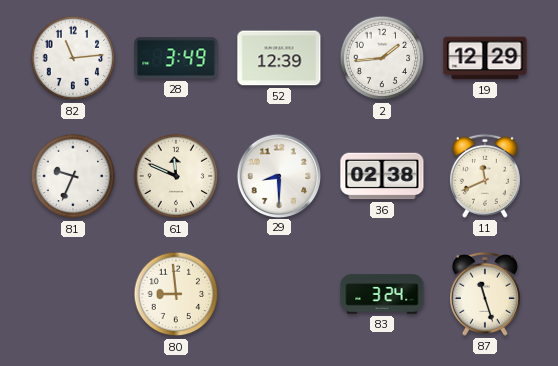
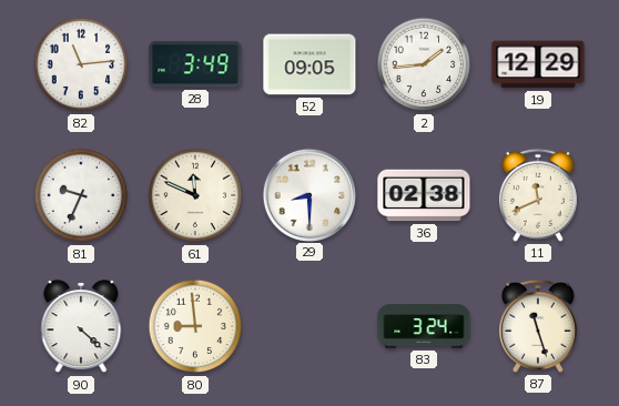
52: 12:39 -> 09:05
90: none -> 4:22
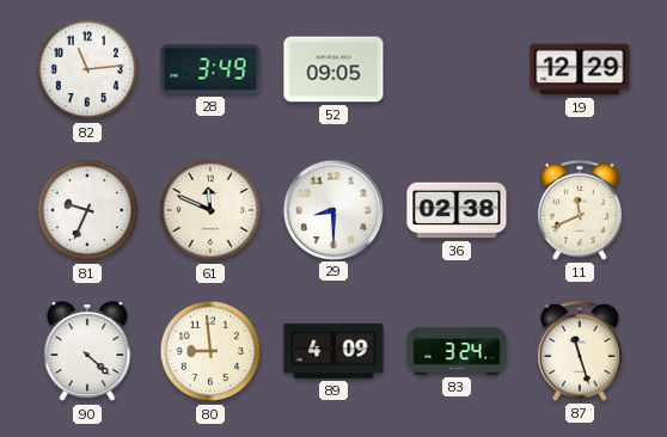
2: 1:44 -> none
89: none -> 4:09
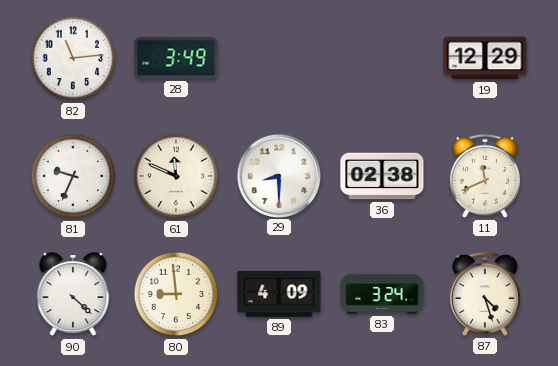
52: 09:05 -> none
87: 11:27 -> 4:27
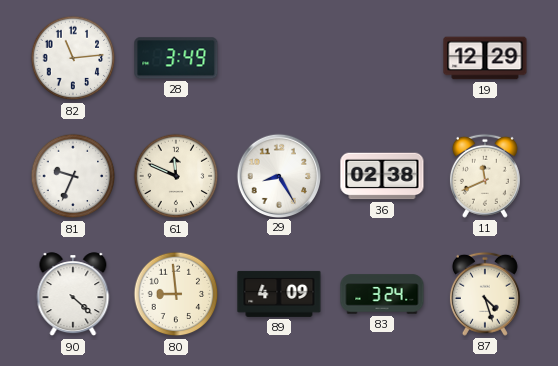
29: 8:30 -> 8:25
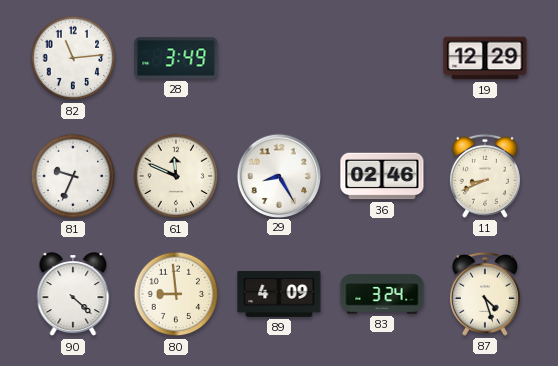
36: 02:38 -> 02:46
11: 11:41 -> 8:41
